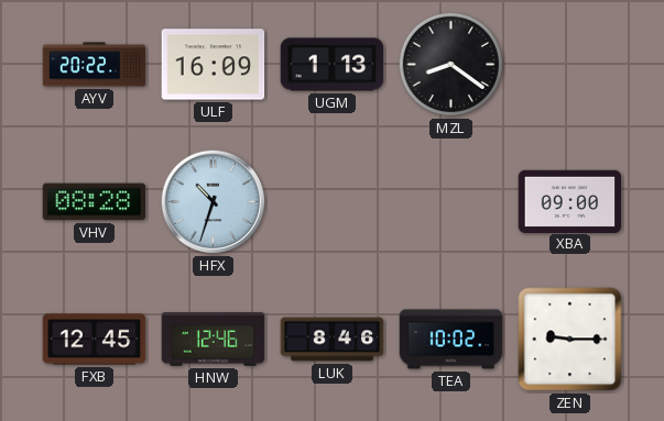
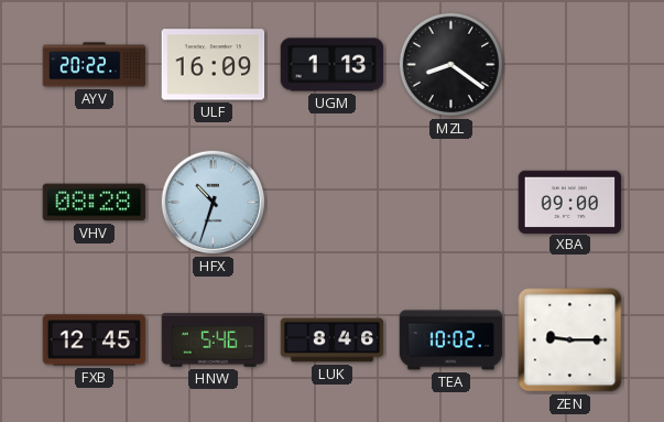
HNW: 12:46 -> 5:46
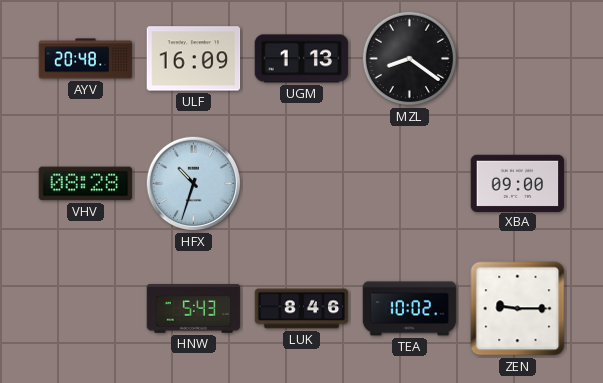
AYV: 20:22 -> 20:48
FXB: 12:45 -> none
HNW: 5:46 -> 5:43
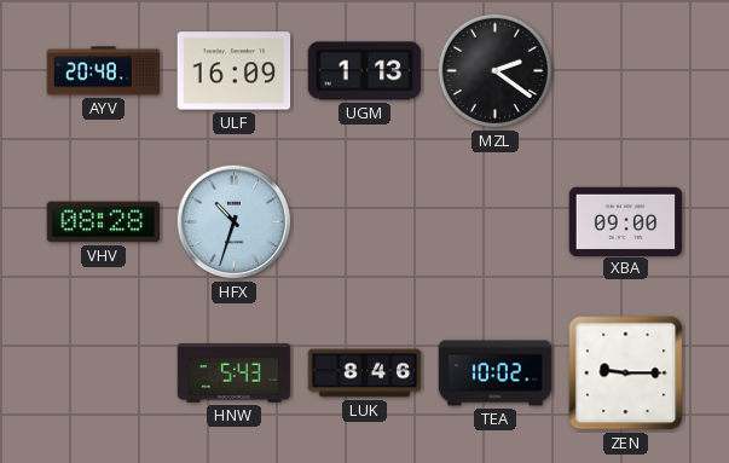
MZL: 8:21 -> 2:21
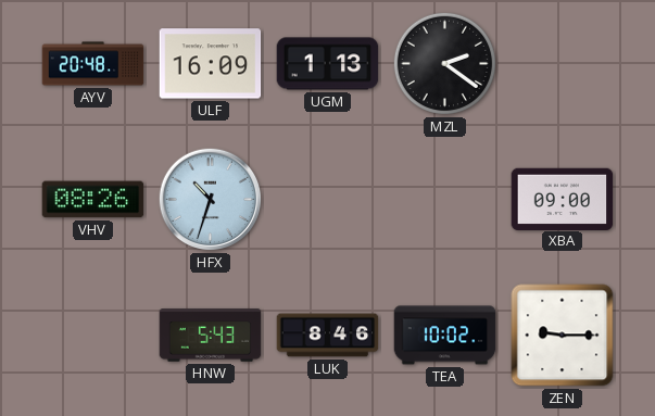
VHV: 08:28 -> 08:26
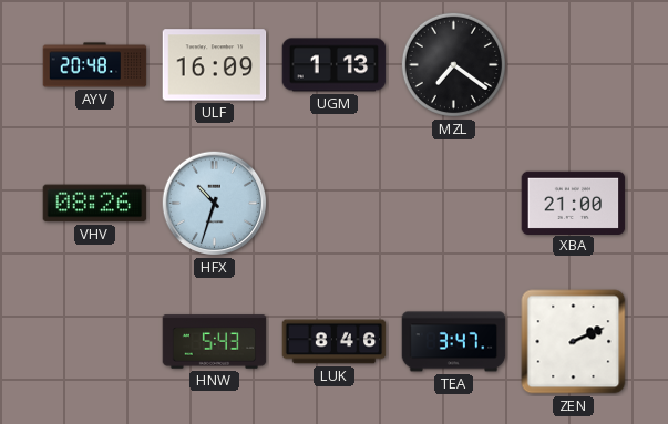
MZL: 2:21 -> 7:21
XBA: 09:00 -> 21:00
TEA: 10:02 -> 3:47
ZEN: 9:15 -> 2:11
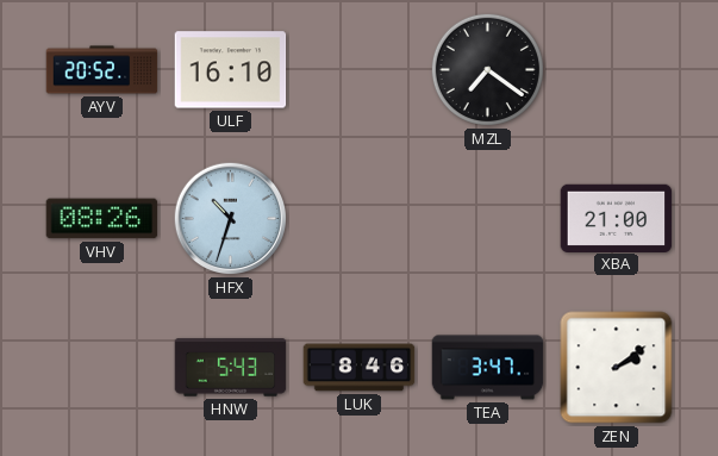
AYV: 20:48 -> 20:52
ULF: 16:09 -> 16:10
UGM: 1:13 -> none
ZEN: 2:11 -> 2:09
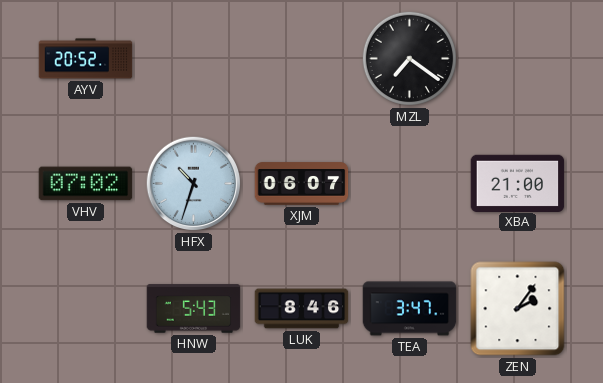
ULF: 16:10 -> none
VHV: 08:26 -> 07:02
XJM: none -> 06:07
ZEN: 2:09 -> 2:06
